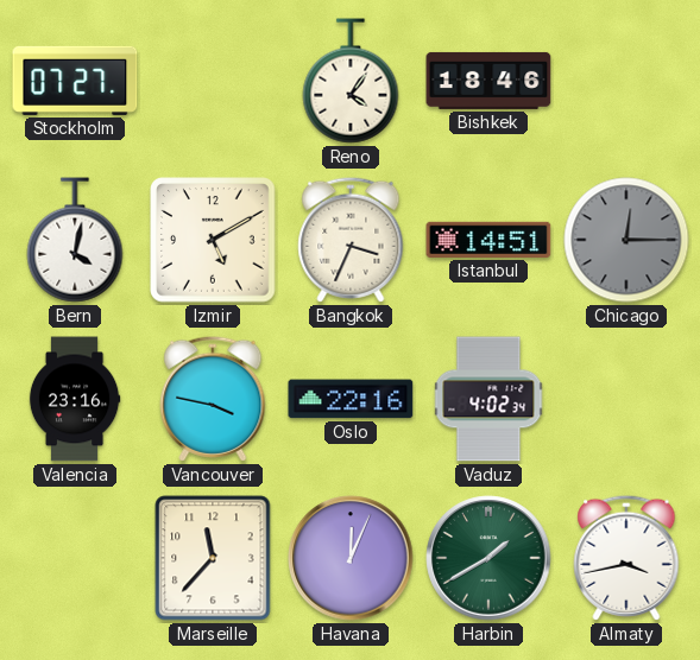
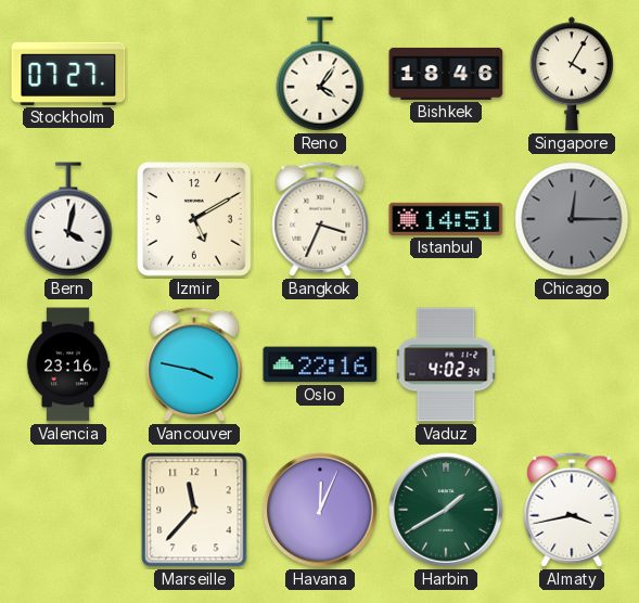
Singapore: none -> 4:05
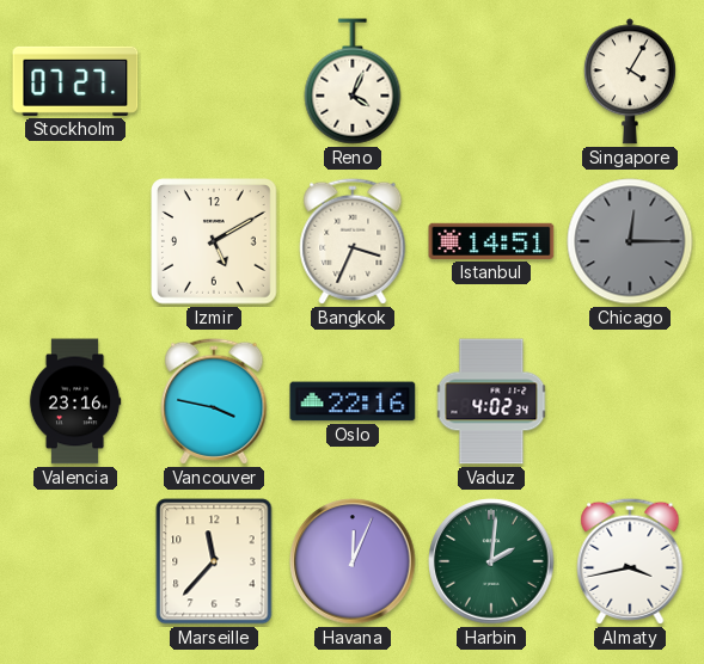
Reno: 4:06 -> 4:04
Bishkek: 18:46 -> none
Bern: 4:02 -> none
Harbin: 1:40 -> 2:01
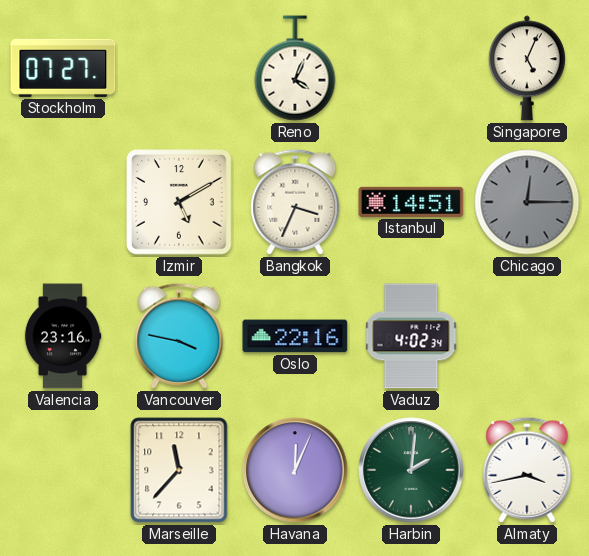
Singapore: 4:05 -> 5:04
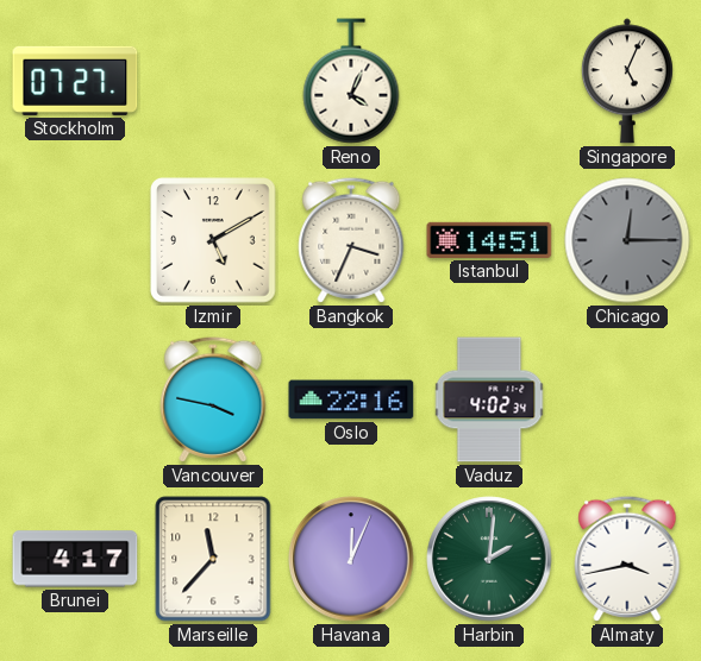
Valencia: 23:16 -> none
Brunei: none -> 4:17
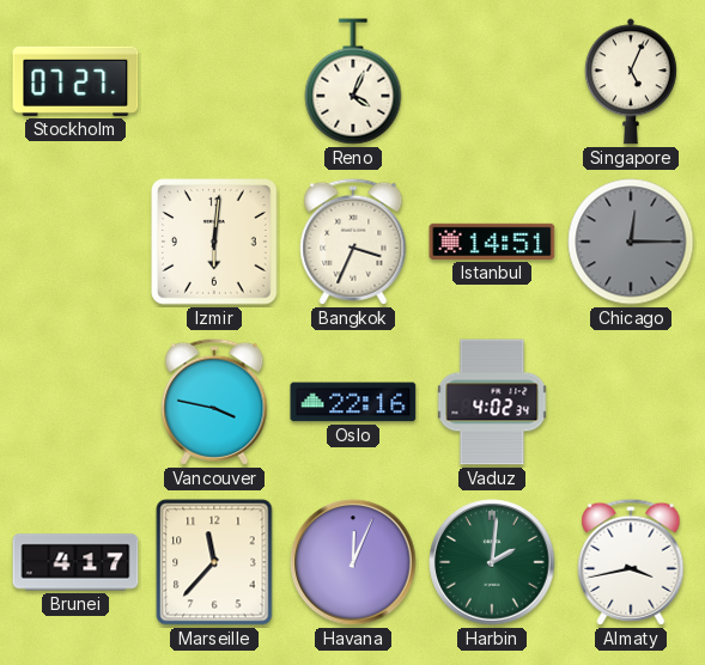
Izmir: 5:10 -> 6:01
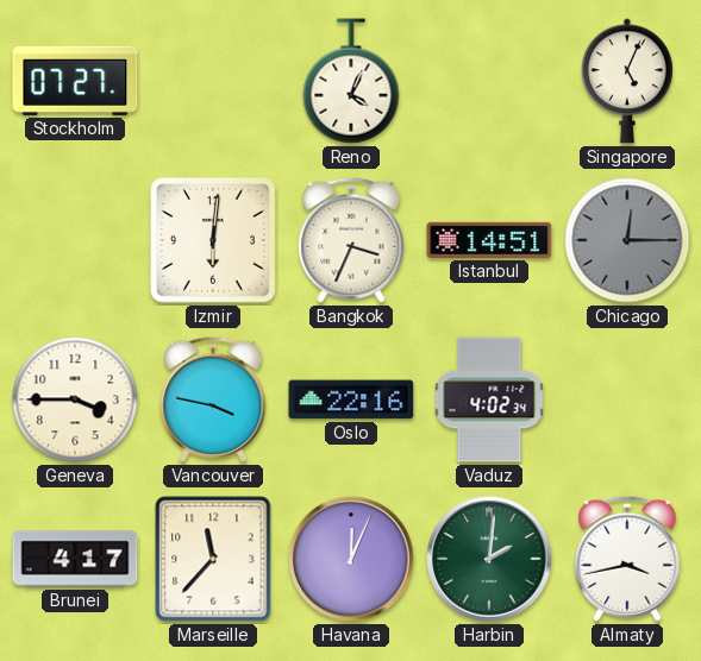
Geneva: none -> 3:45
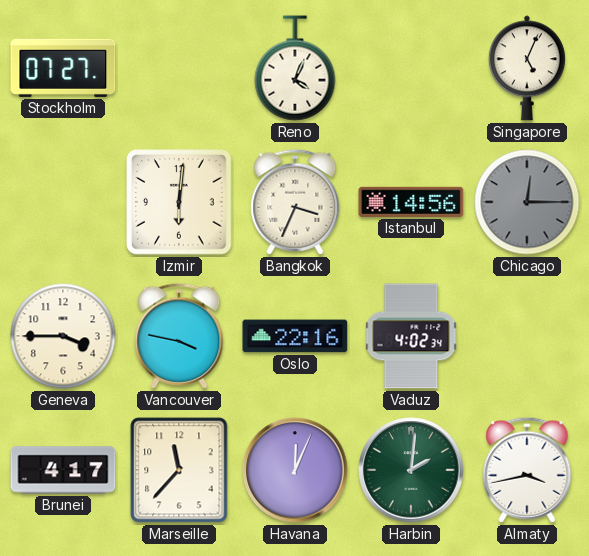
Istanbul: 14:51 -> 14:56
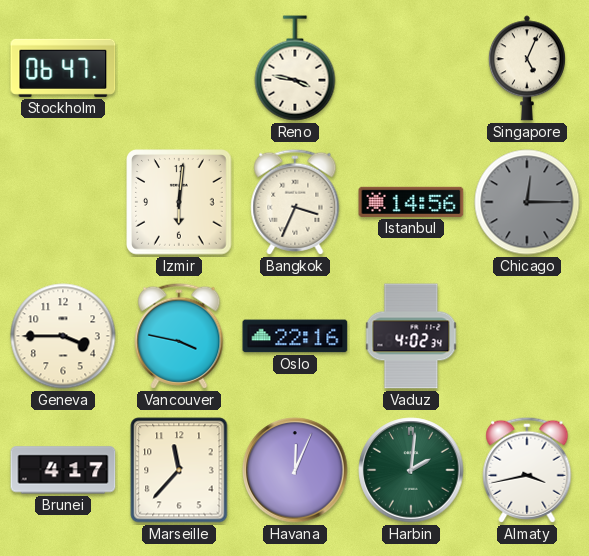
Stockholm: 07:27 -> 06:47
Reno: 4:04 -> 3:47
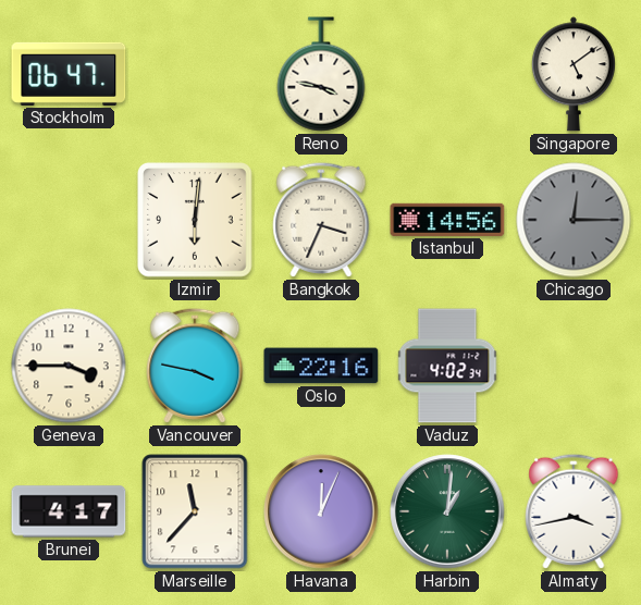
Singapore: 5:04 -> 5:09
Harbin: 2:01 -> 1:01
